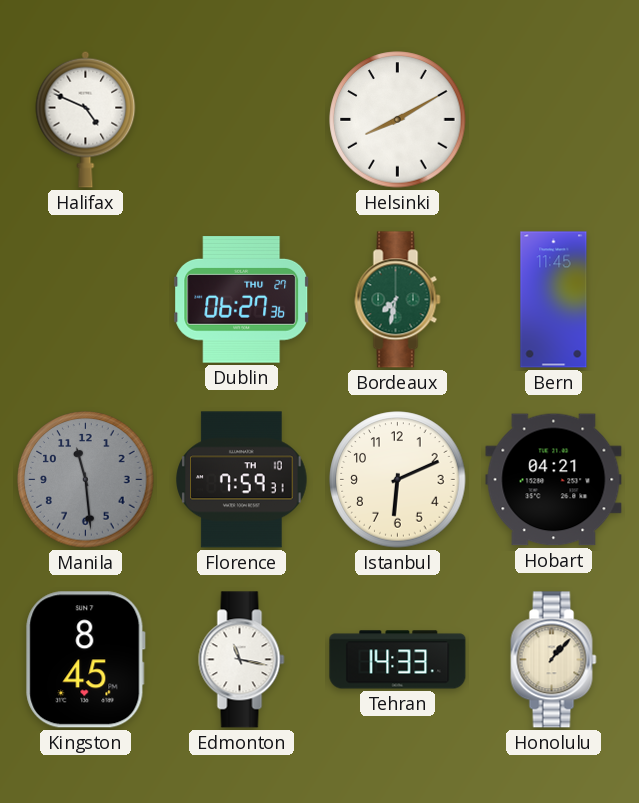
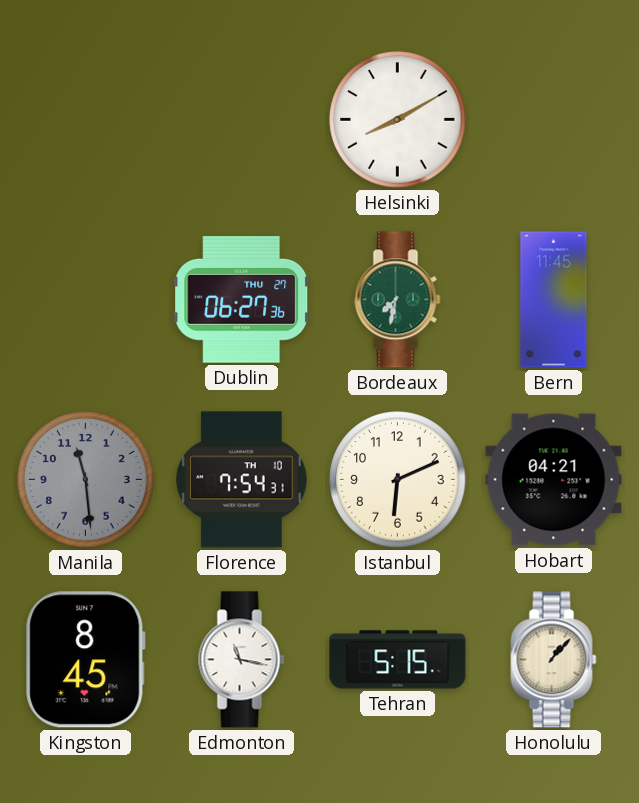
Halifax: 4:49 -> none
Florence: 7:59 -> 7:54
Tehran: 14:33 -> 5:15
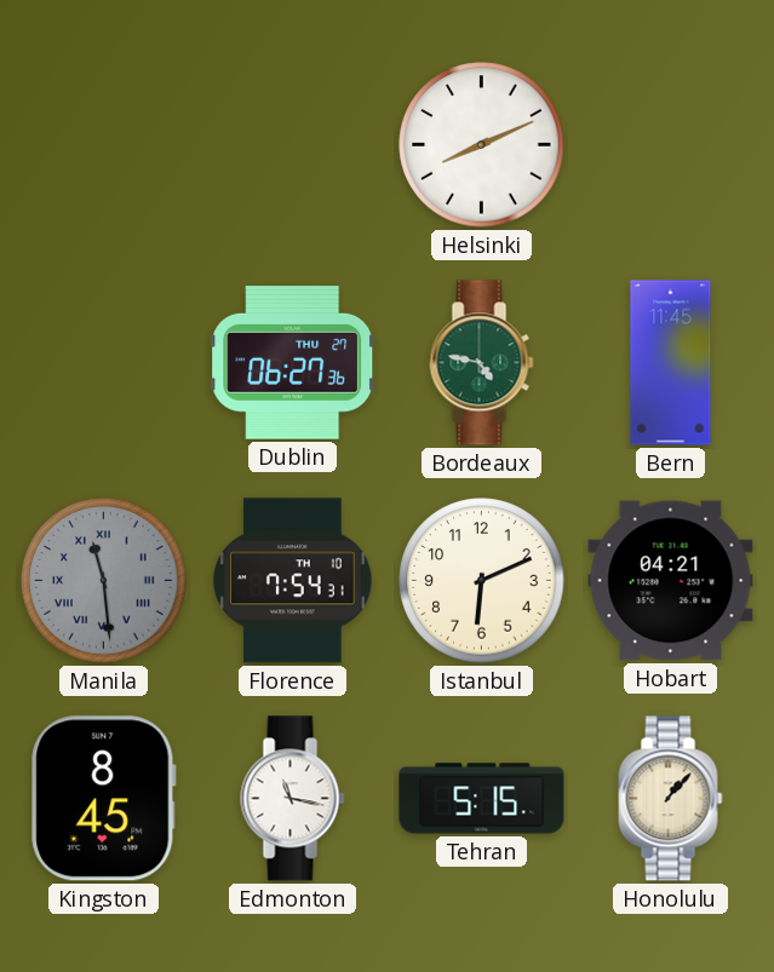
Helsinki: 8:10 -> 8:11
Bordeaux: 7:32 -> 4:47
Manila numerals: Arabic -> Roman
